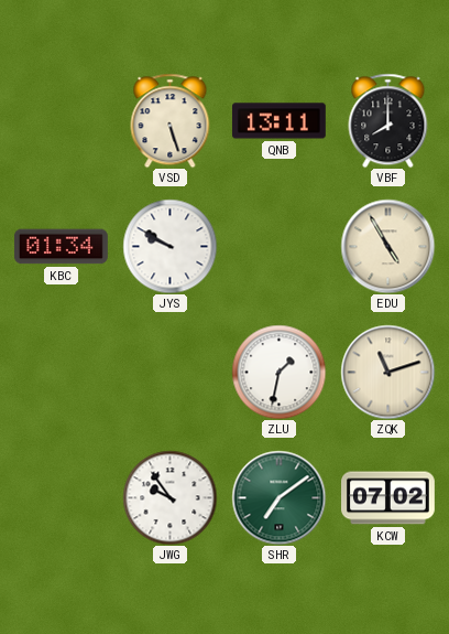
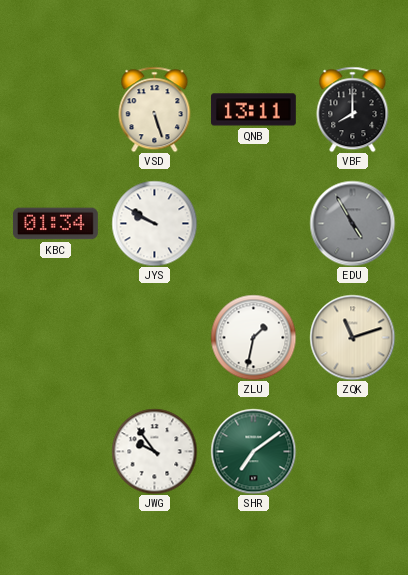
EDU dial: cream -> grey
KCW: 07:02 -> none
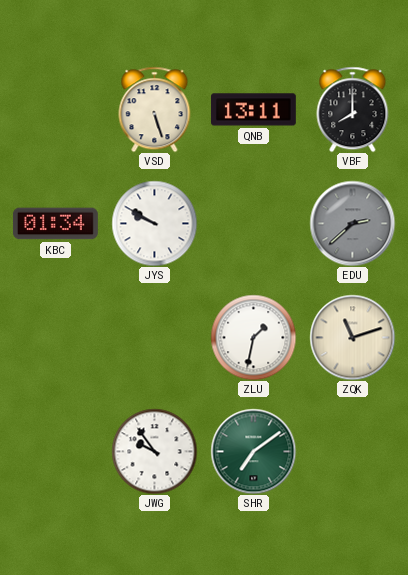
EDU: 4:55 -> 2:38
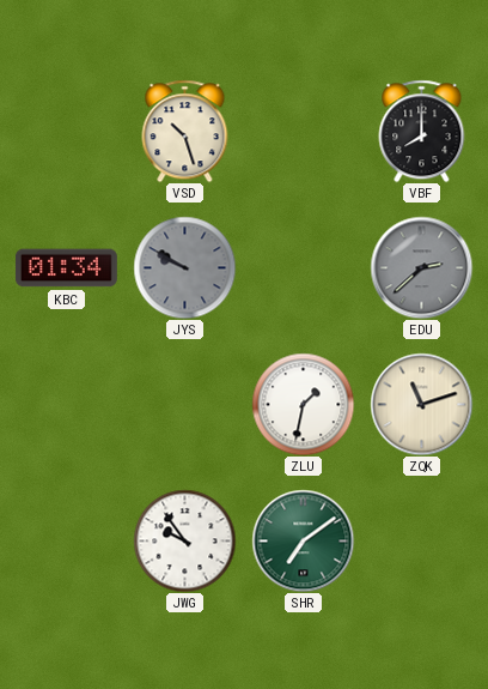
VSD: 5:27 -> 10:27
QNB: 13:11 -> none
JYS dial: white -> grey
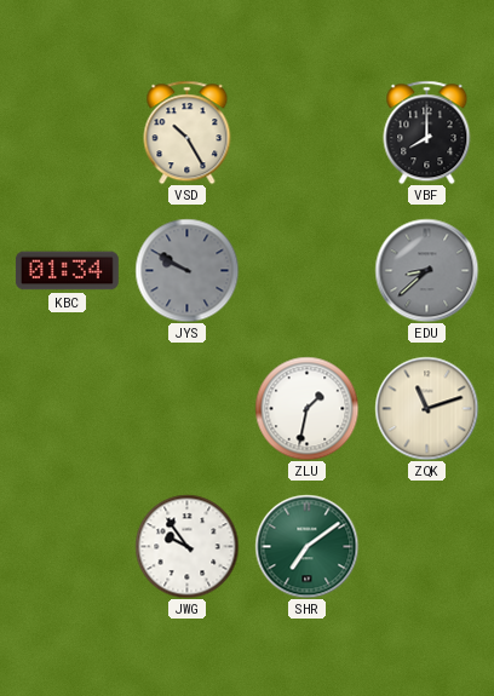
VSD: 10:27 -> 10:25
EDU: 2:38 -> 8:38
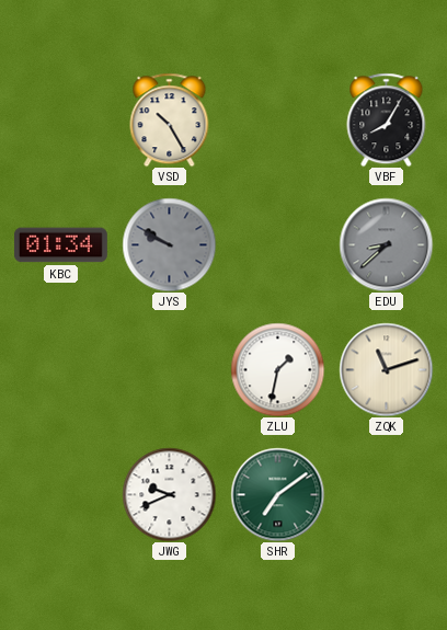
VBF: 8:00 -> 8:05
JWG: 9:54 -> 9:41
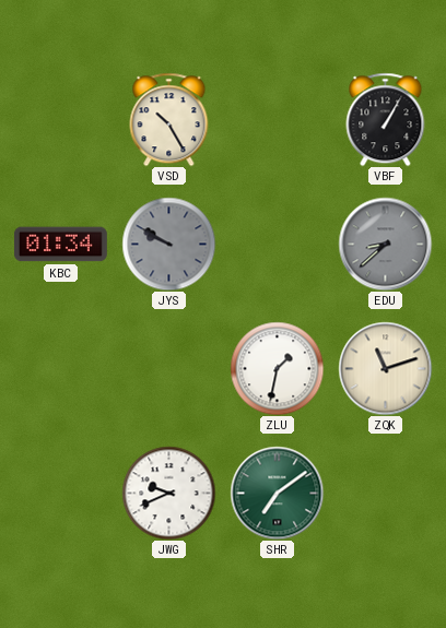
VBF: 8:05 -> 1:05
